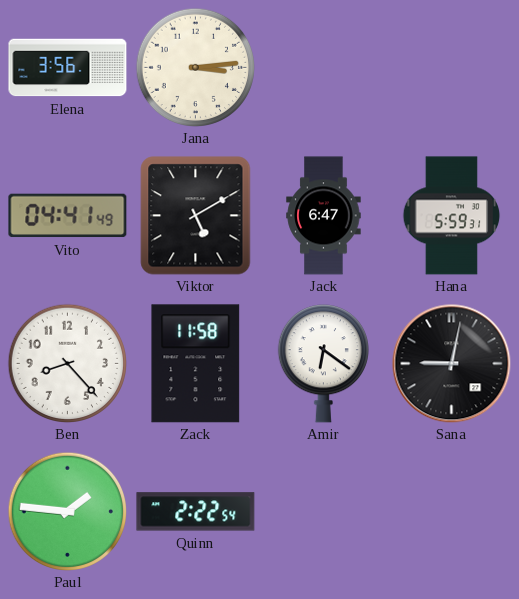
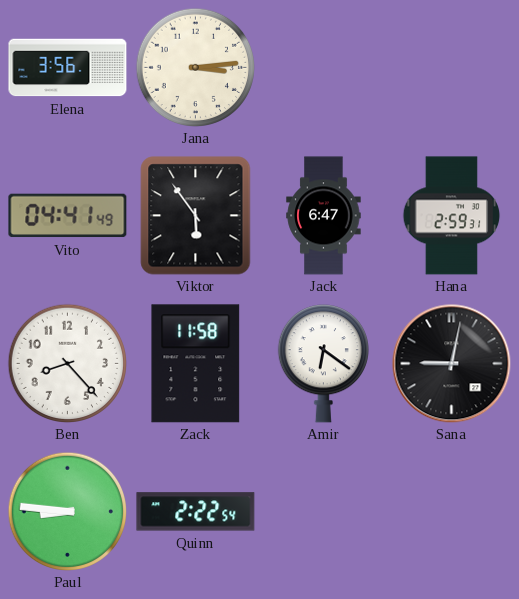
Viktor: 5:10 -> 5:54
Hana: 5:59 -> 2:59
Paul: 1:46 -> 8:46
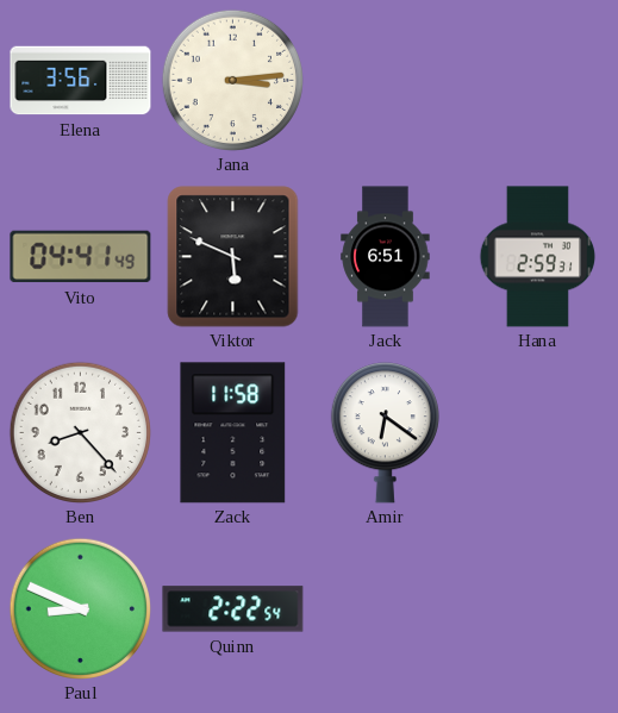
Viktor: 5:54 -> 5:49
Jack: 6:47 -> 6:51
Sana: 9:02 -> none
Paul: 8:46 -> 8:49
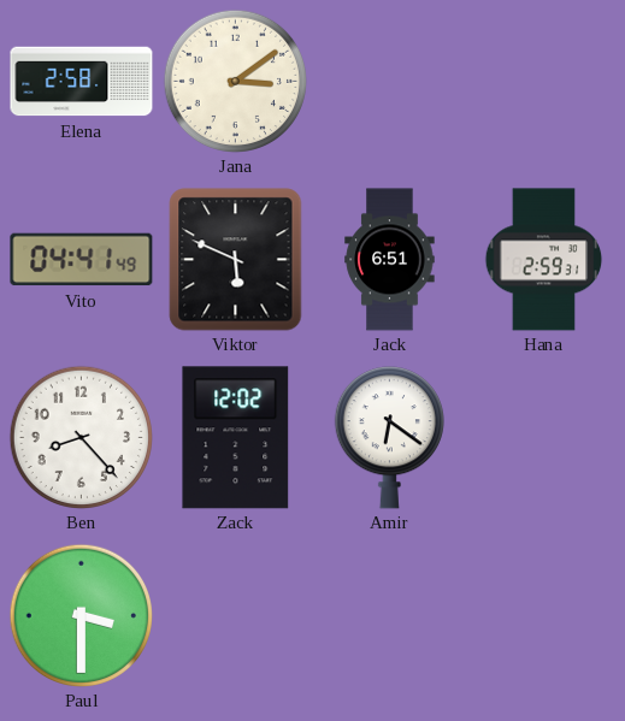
Elena: 3:56 -> 2:58
Jana: 3:14 -> 3:09
Zack: 11:58 -> 12:02
Paul: 8:49 -> 3:30
Quinn: 2:22 -> none
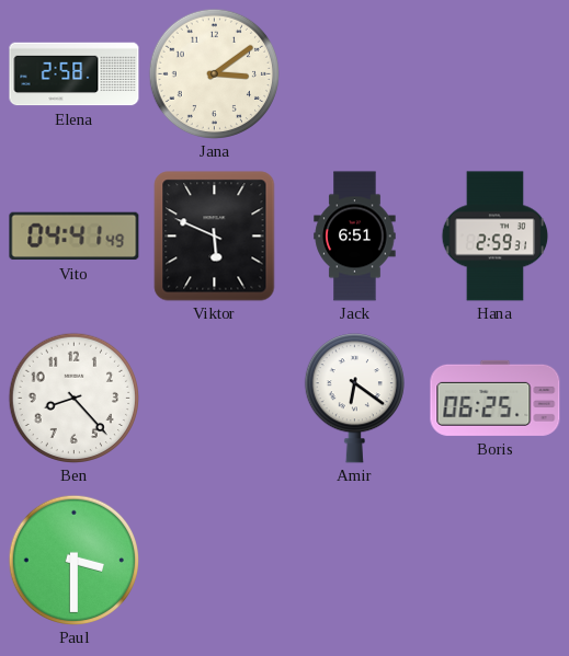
Zack: 12:02 -> none
Boris: none -> 06:25
